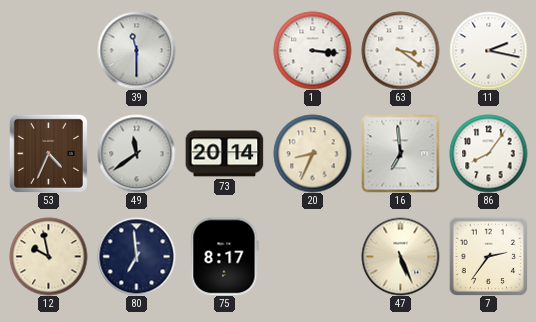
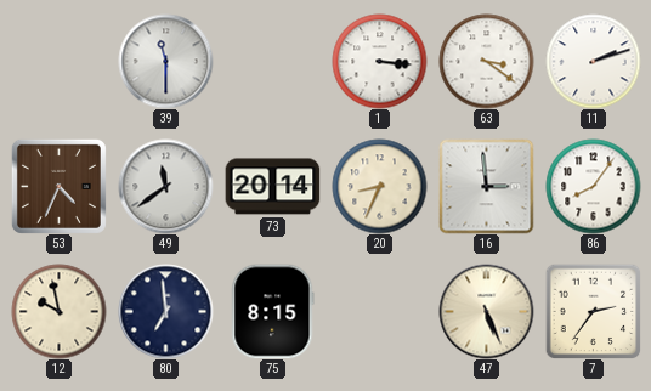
11: 2:17 -> 2:12
16: 6:59 -> 2:59
75: 8:17 -> 8:15
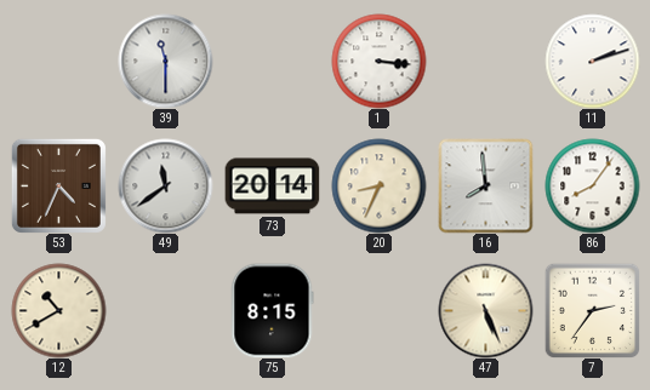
63: 3:21 -> none
16: 2:59 -> 7:59
12: 9:58 -> 10:40
80: 6:59 -> none
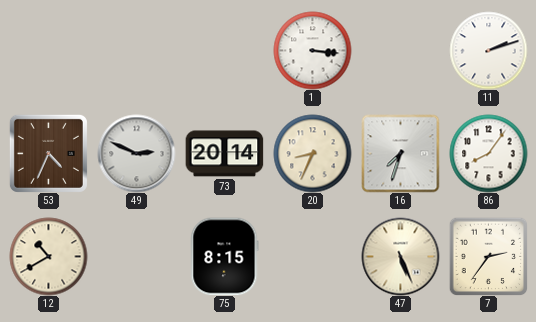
39: 11:30 -> none
49: 11:39 -> 2:49
16: 7:59 -> 7:33
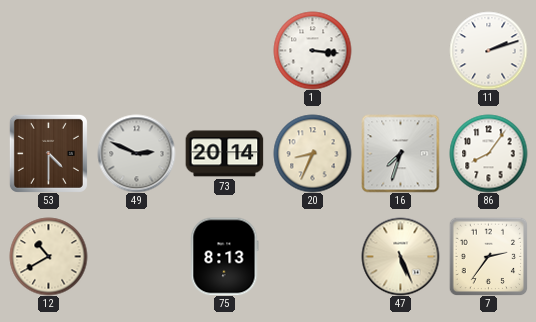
53: 4:34 -> 4:30
75: 8:15 -> 8:13
